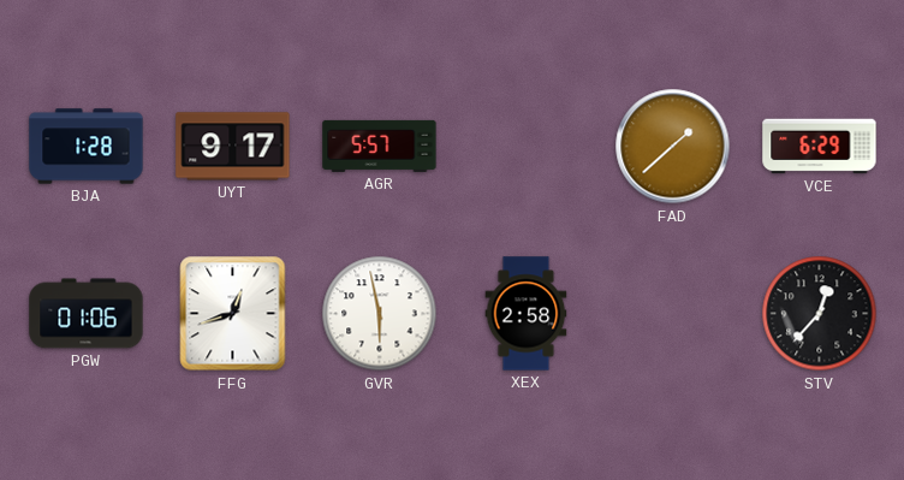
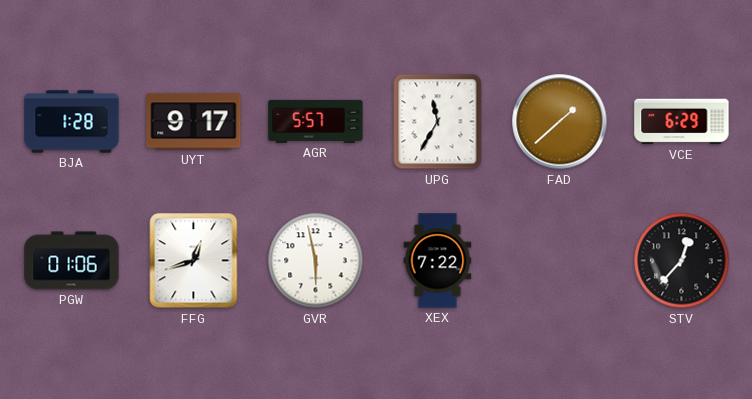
UPG: none -> 11:35
XEX: 2:58 -> 7:22
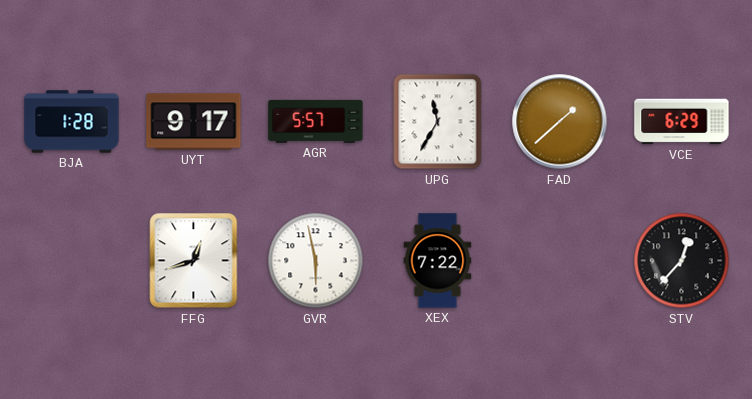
PGW: 01:06 -> none
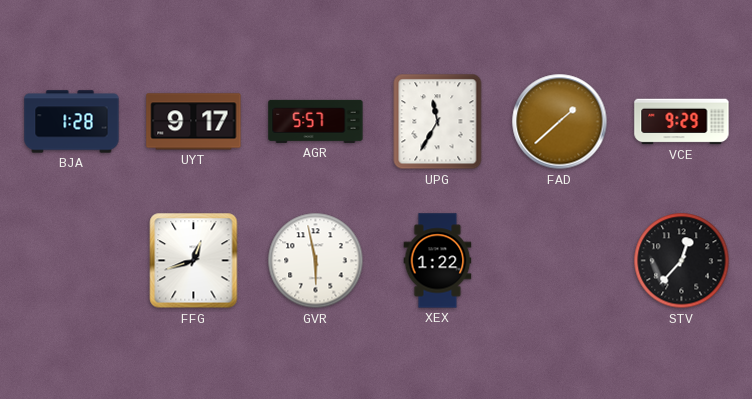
VCE: 6:29 -> 9:29
XEX: 7:22 -> 1:22
